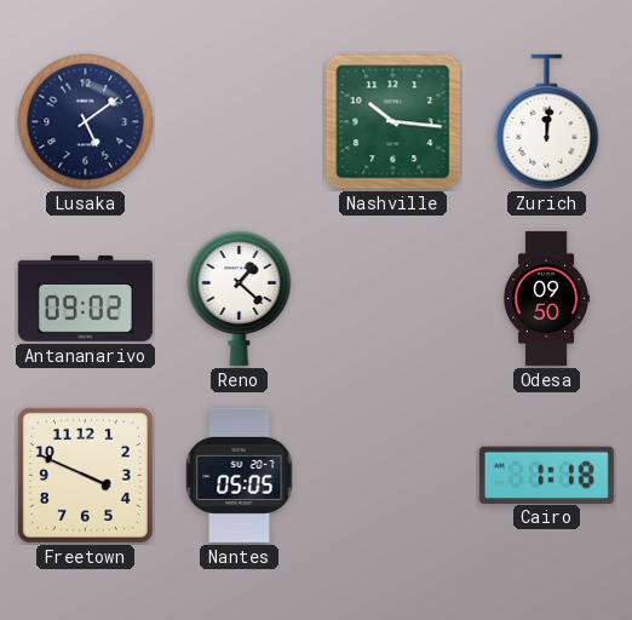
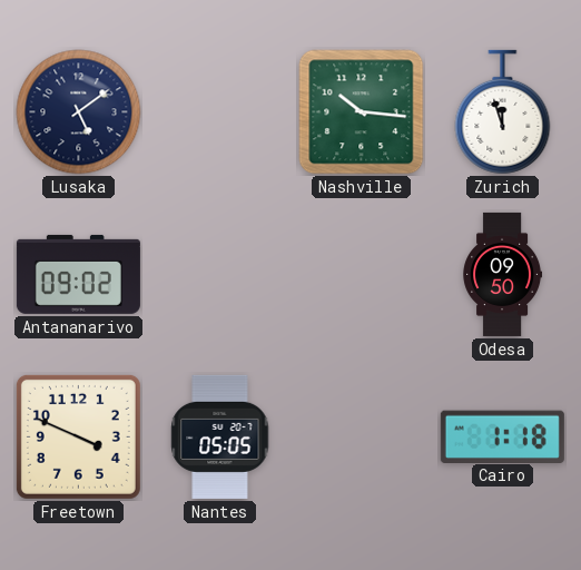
Zurich: 12:01 -> 11:57
Reno: 1:22 -> none
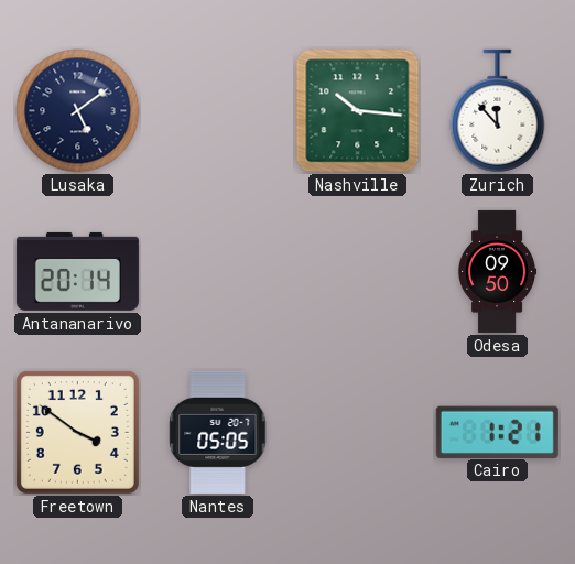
Zurich: 11:57 -> 11:53
Antananarivo: 09:02 -> 20:14
Freetown: 3:49 -> 3:51
Cairo: 1:18 -> 1:21
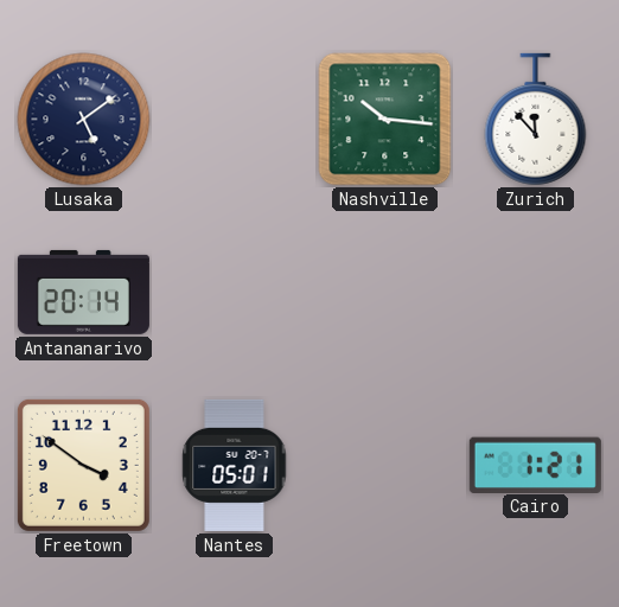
Odesa: 09:50 -> none
Nantes: 05:05 -> 05:01
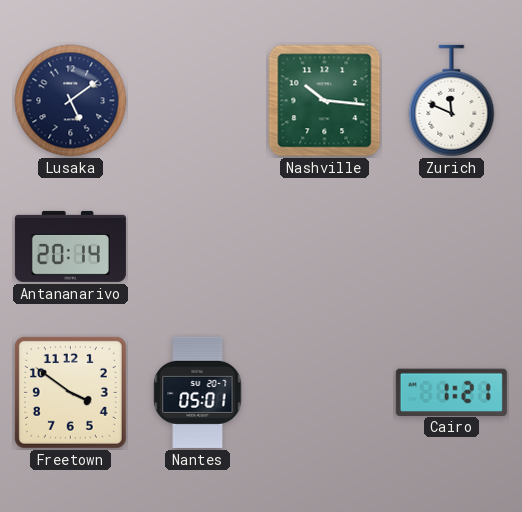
Zurich: 11:53 -> 11:49
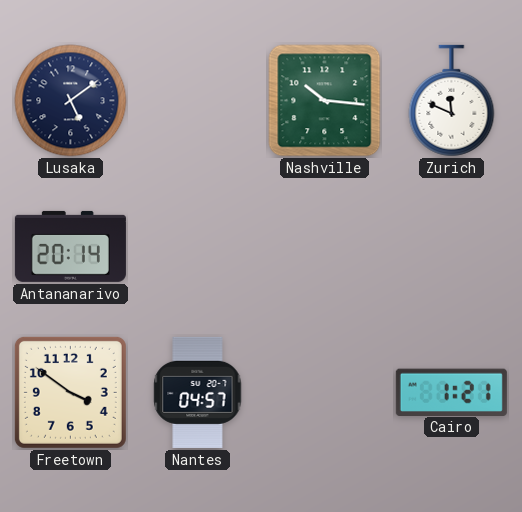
Nantes: 05:01 -> 04:57
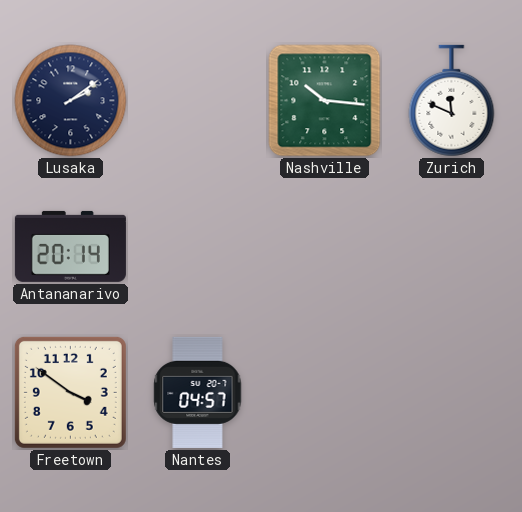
Lusaka: 5:09 -> 2:09
Cairo: 1:21 -> none
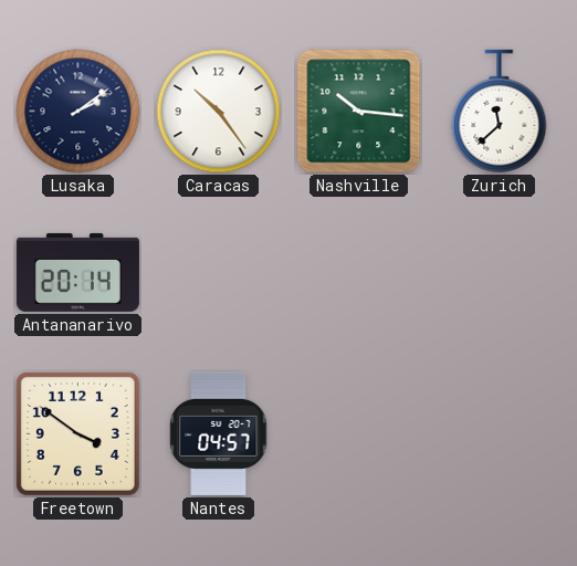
Caracas: none -> 10:24
Zurich: 11:49 -> 11:38
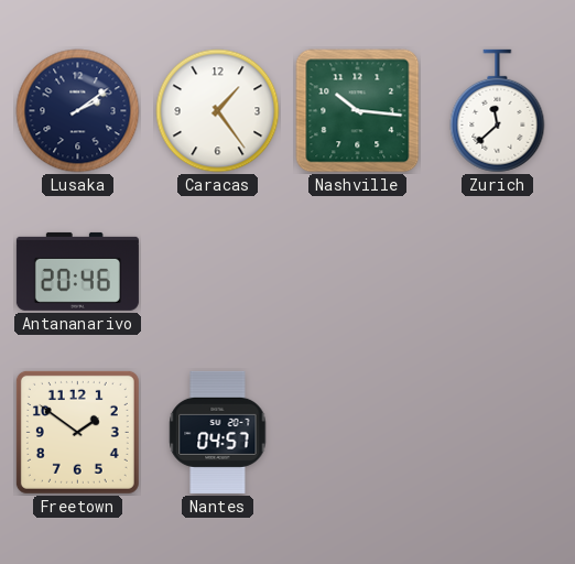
Caracas: 10:24 -> 1:24
Antananarivo: 20:14 -> 20:46
Freetown: 3:51 -> 1:51
